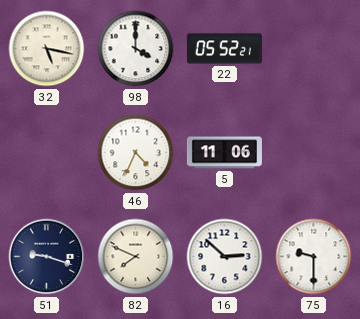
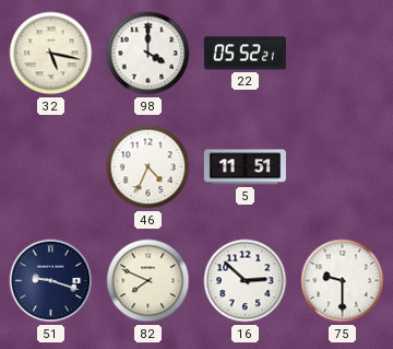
5: 11:06 -> 11:51
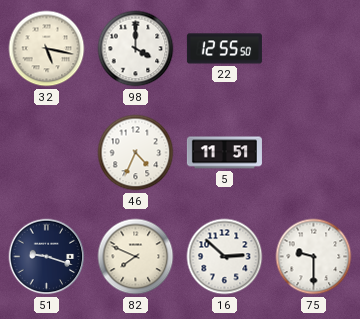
22: 05:52 -> 12:55
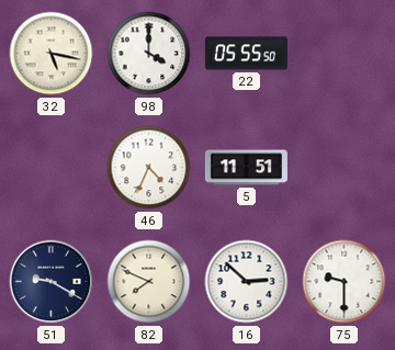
22: 12:55 -> 05:55
51: 9:18 -> 9:20
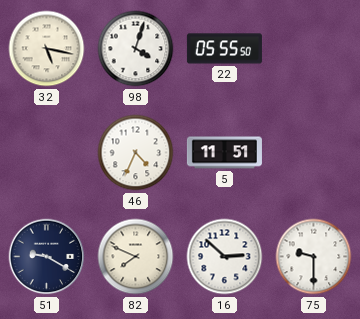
98: 4:00 -> 4:03
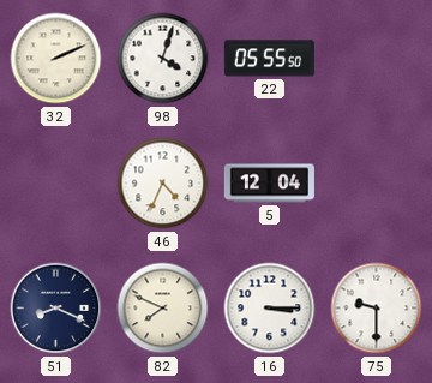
32: 5:17 -> 2:11
5: 11:51 -> 12:04
51: 9:20 -> 8:19
16: 2:52 -> 3:15
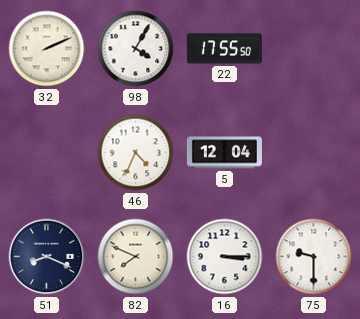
98: 4:03 -> 4:05
22: 05:55 -> 17:55
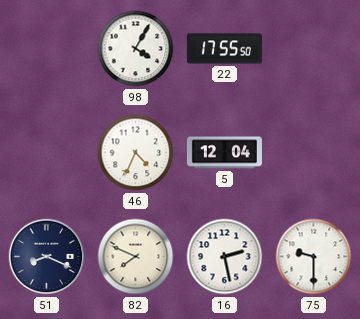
32: 2:11 -> none
16: 3:15 -> 2:28
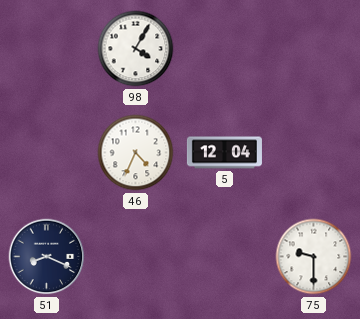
22: 17:55 -> none
82: 7:49 -> none
16: 2:28 -> none
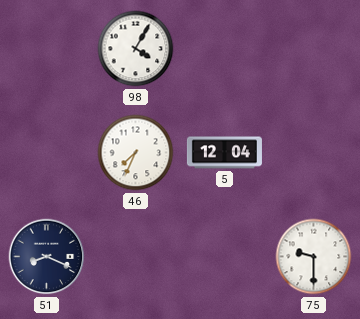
46: 4:34 -> 7:34
